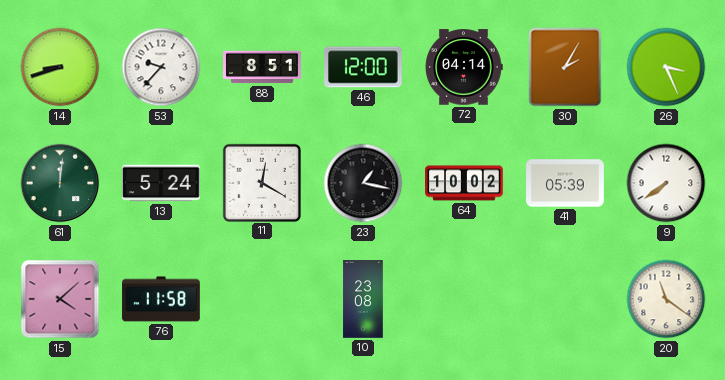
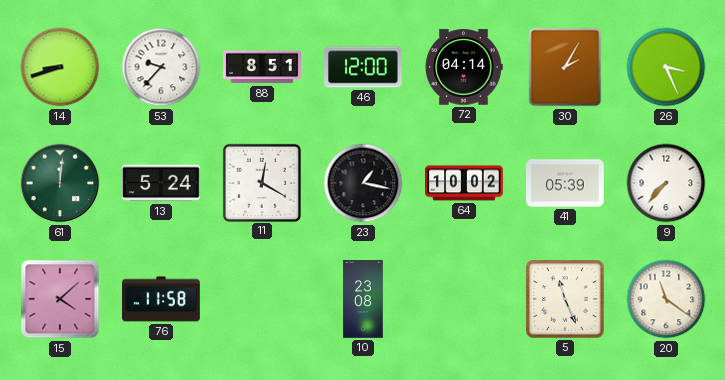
9: 7:39 -> 7:37
5: none -> 11:26
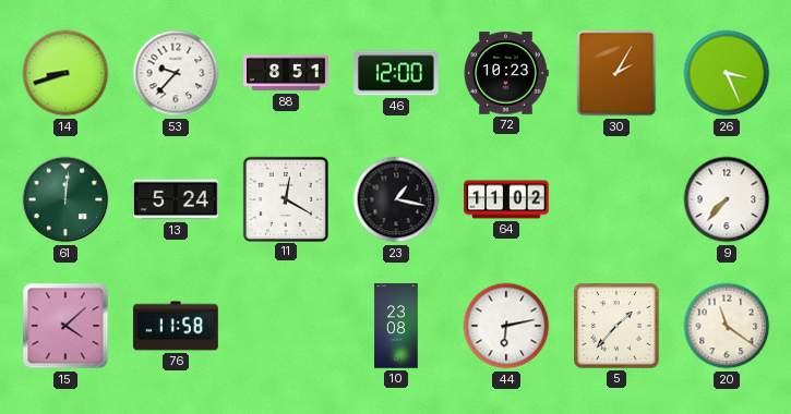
72: 04:14 -> 10:23
64: 10:02 -> 11:02
41: 05:39 -> none
44: none -> 6:13
5: 11:26 -> 1:37
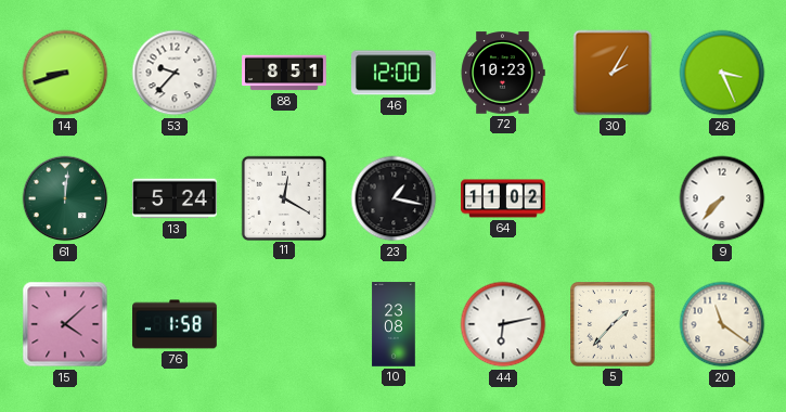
76: 11:58 -> 1:58
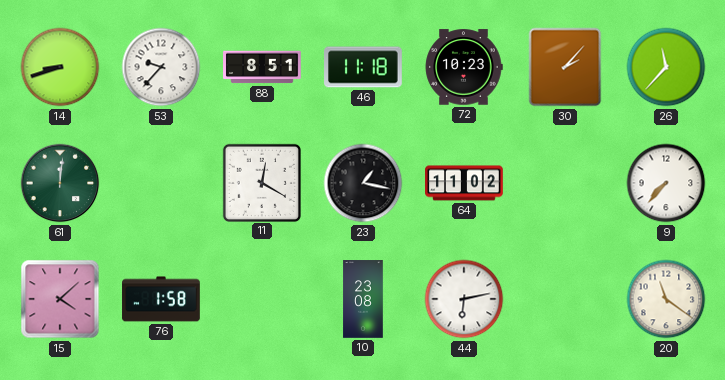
46: 12:00 -> 11:18
30: 2:05 -> 2:07
26: 3:26 -> 11:37
13: 5:24 -> none
5: 1:37 -> none
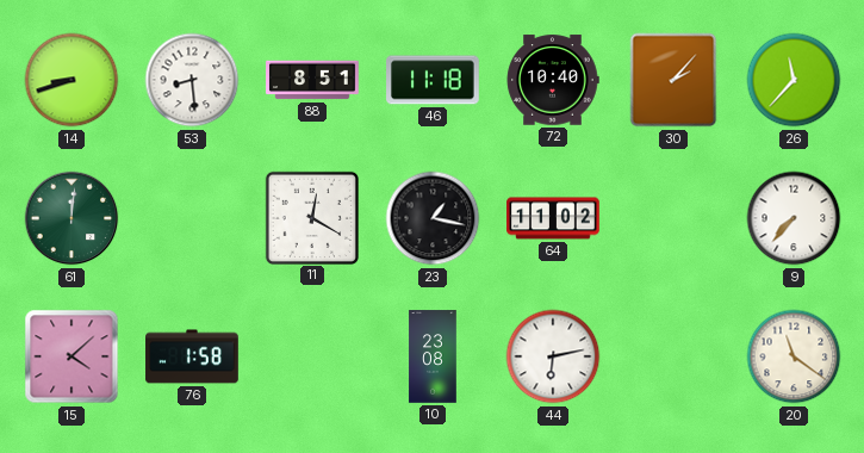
53: 9:37 -> 8:29
72: 10:23 -> 10:40
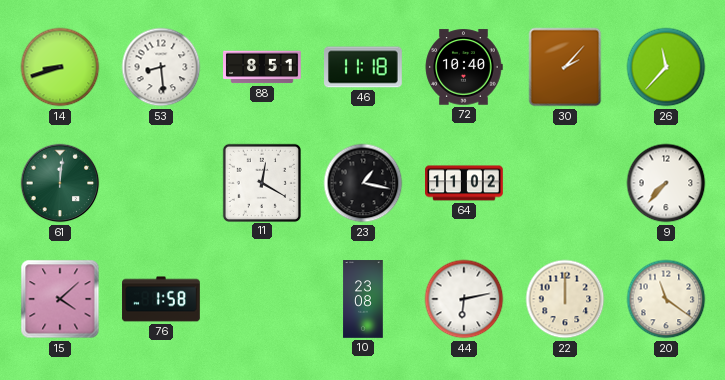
22: none -> 12:00
